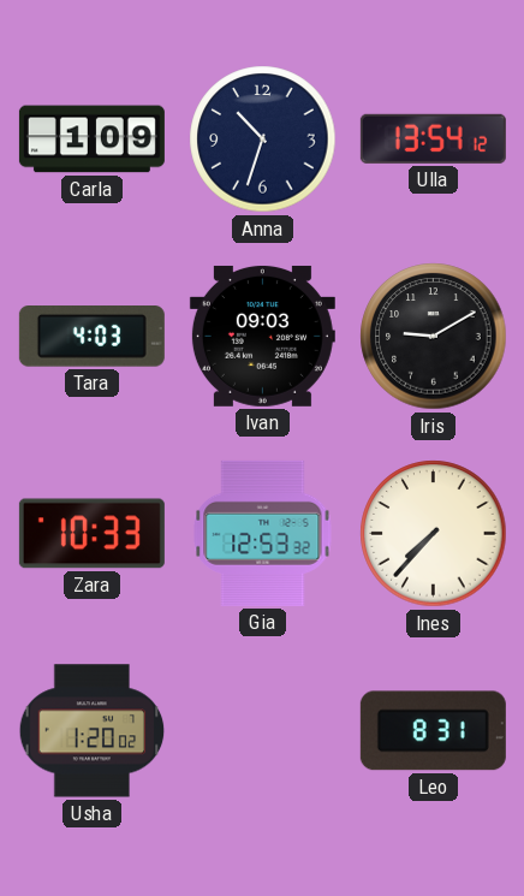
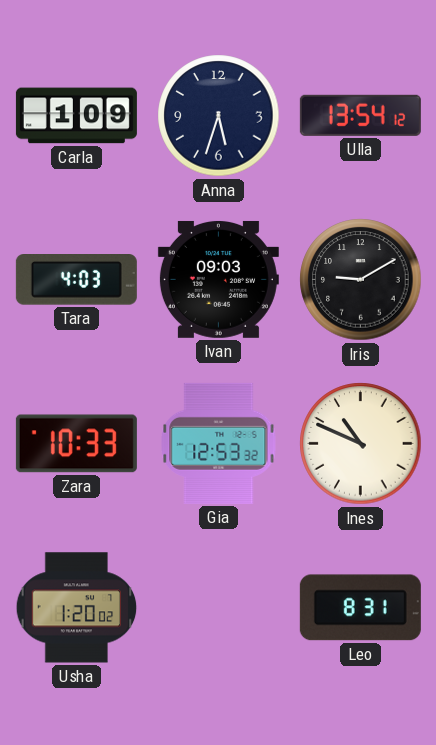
Anna: 10:33 -> 5:33
Ines: 7:37 -> 10:49
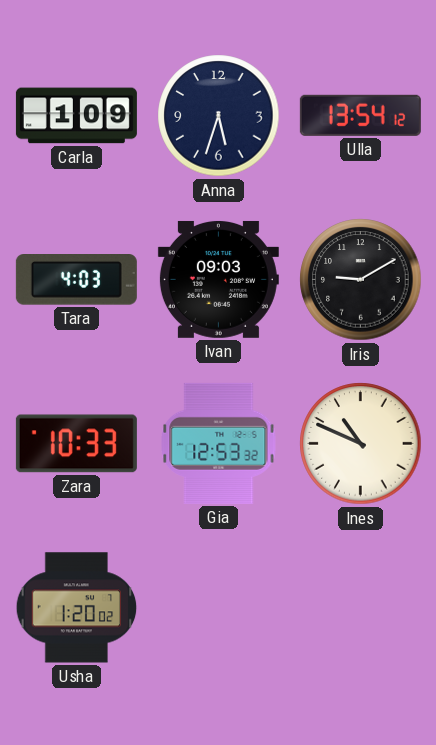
Leo: 8:31 -> none
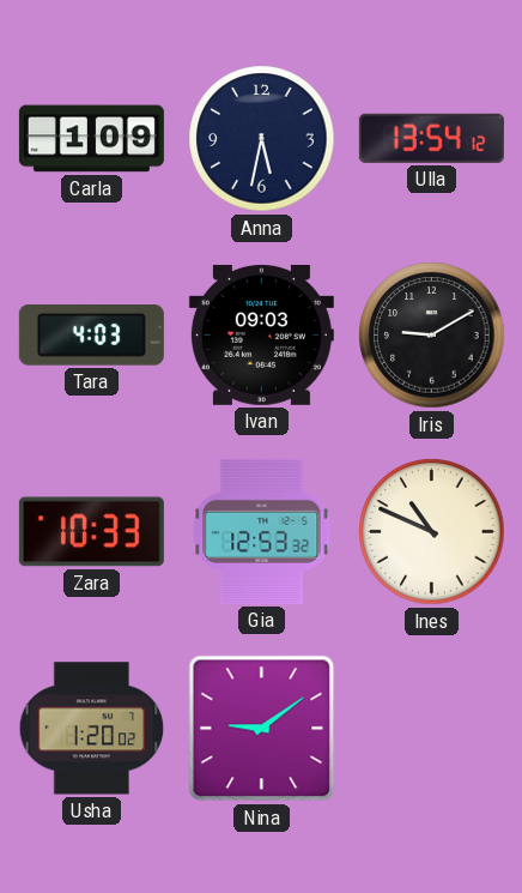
Anna: 5:33 -> 5:32
Nina: none -> 9:09
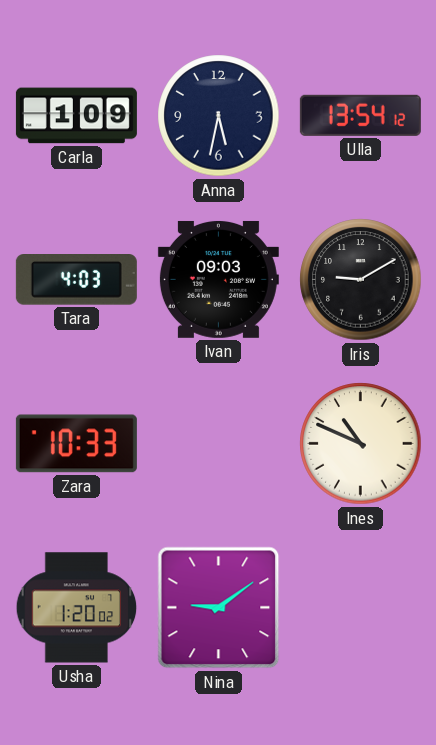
Gia: 12:53 -> none
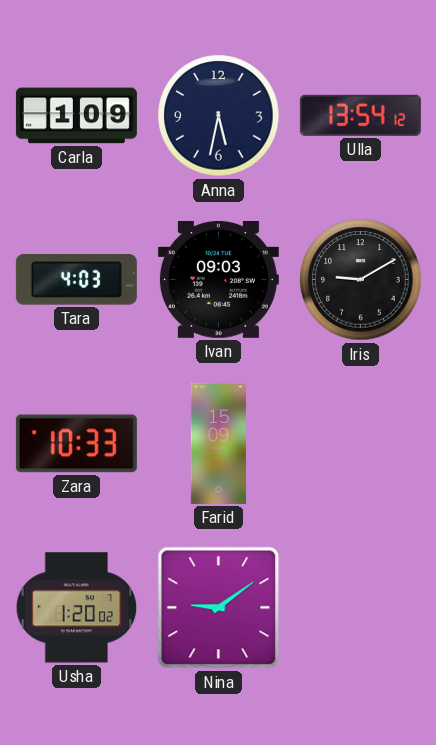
Farid: none -> 15:09
Ines: 10:49 -> none
